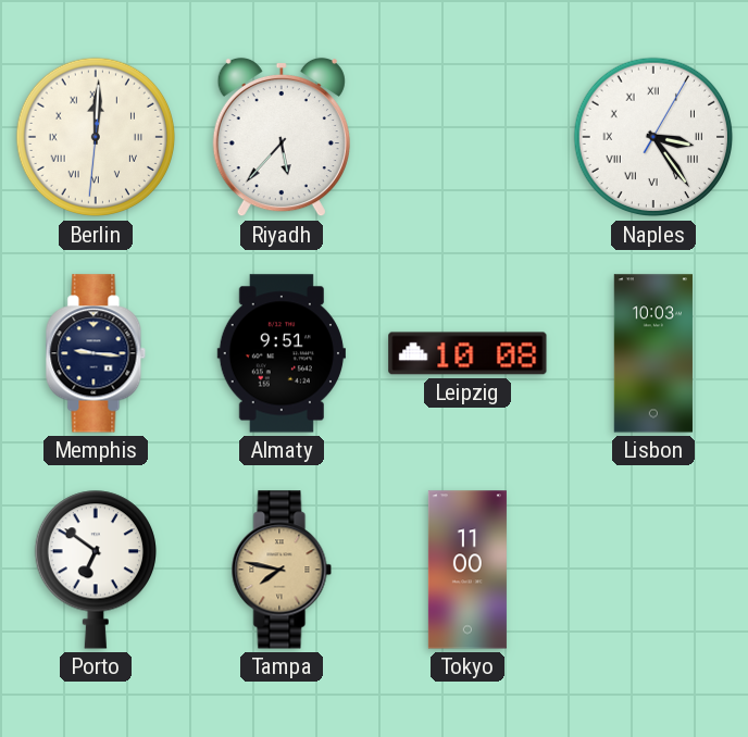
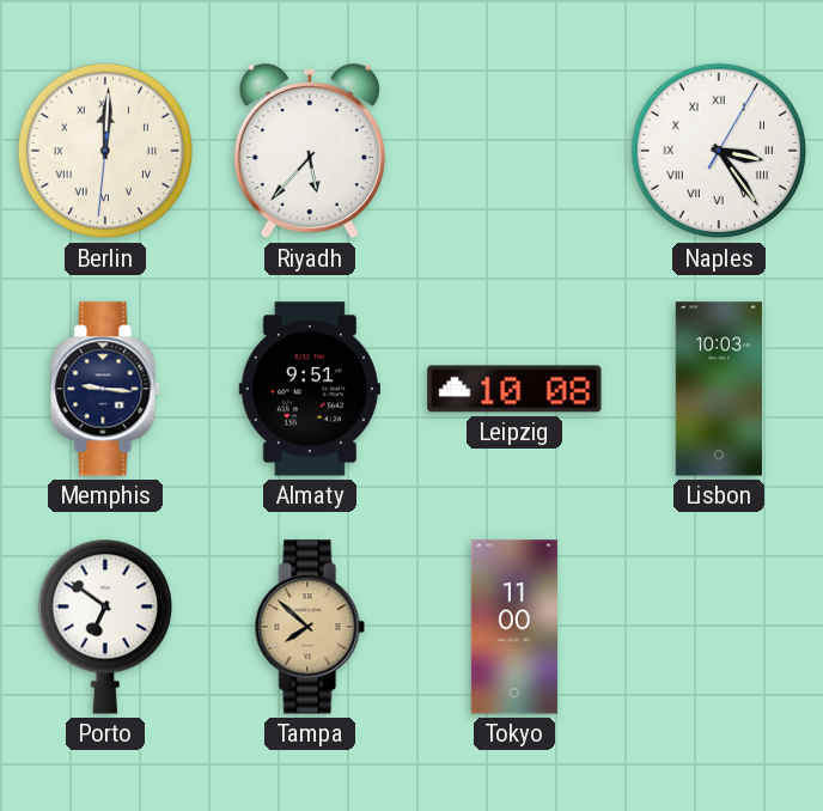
Tampa: 7:47 -> 7:52
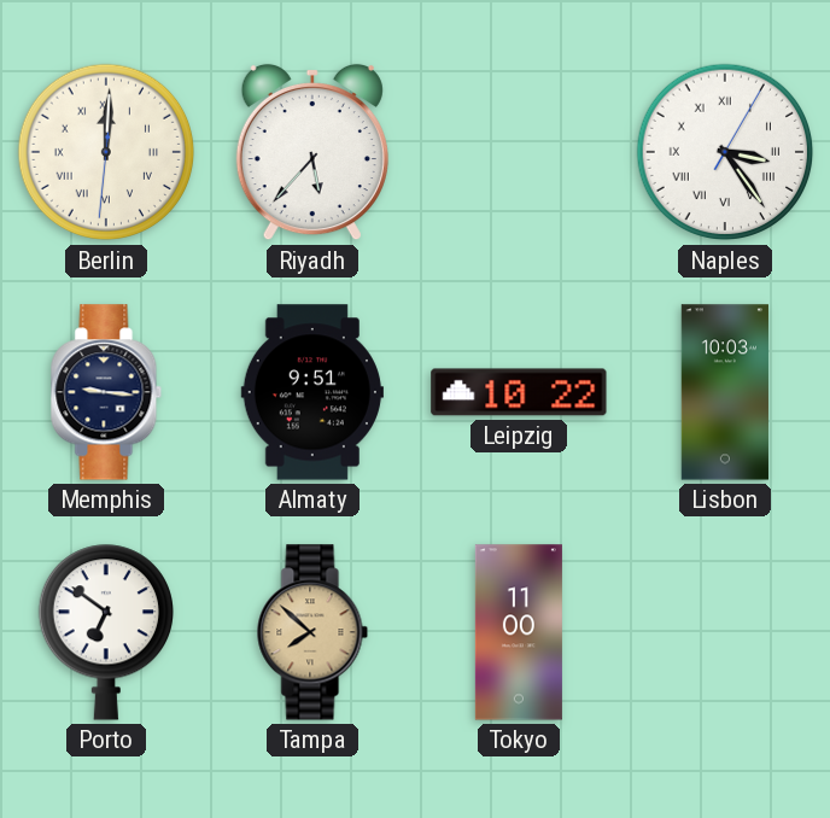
Leipzig: 10:08 -> 10:22
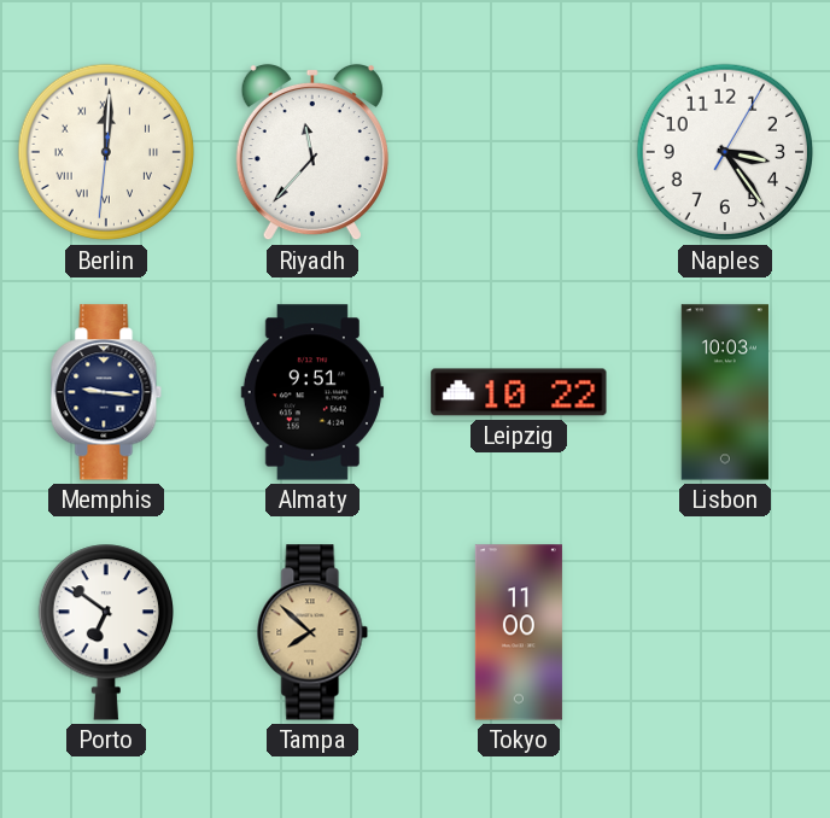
Riyadh: 5:37 -> 11:37
Naples numerals: Roman -> Arabic
